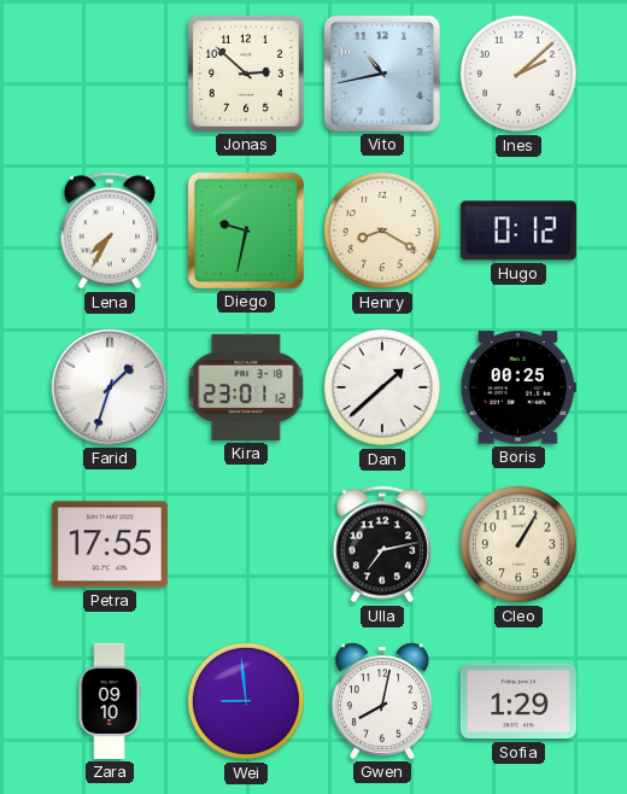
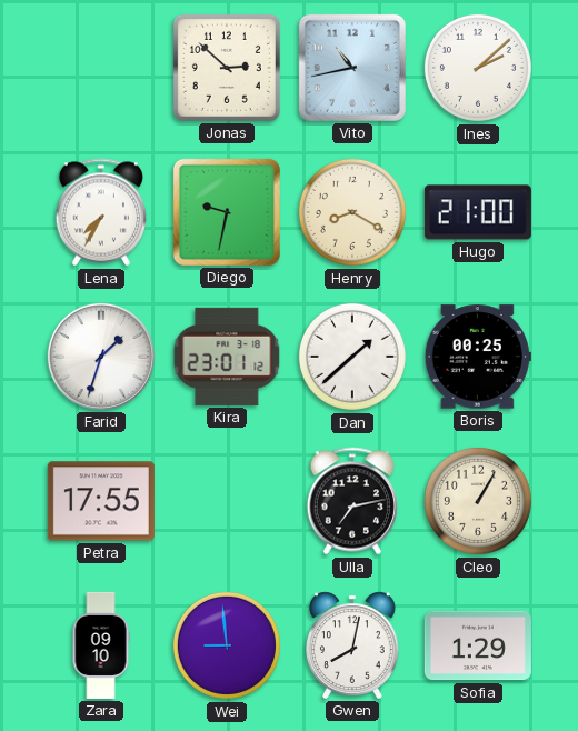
Hugo: 0:12 -> 21:00
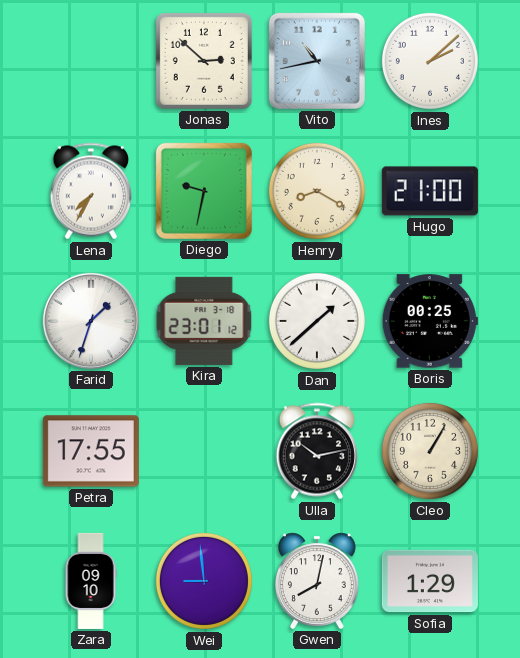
Ulla: 7:13 -> 10:13
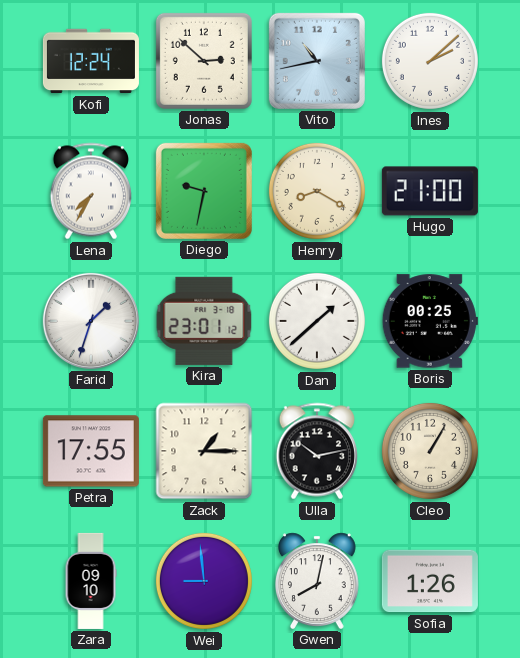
Kofi: none -> 12:24
Zack: none -> 1:15
Sofia: 1:29 -> 1:26
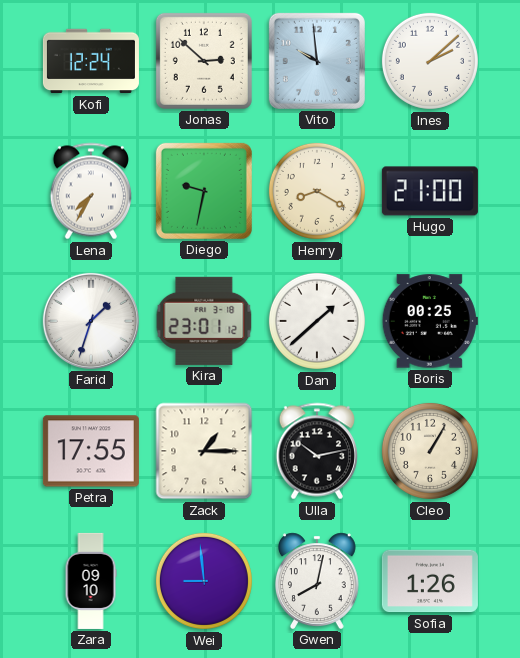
Vito: 10:43 -> 9:59
